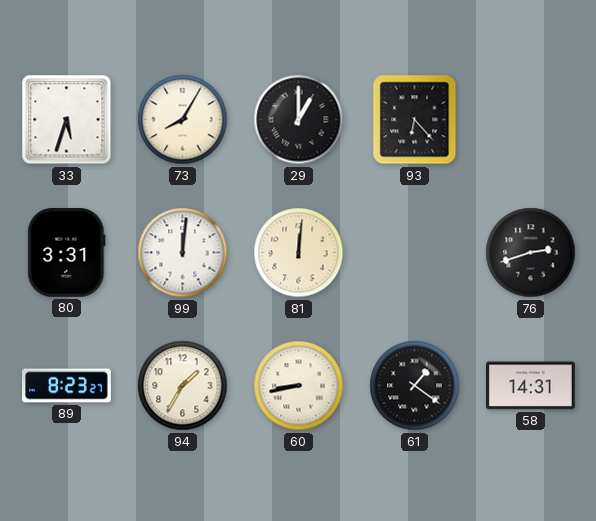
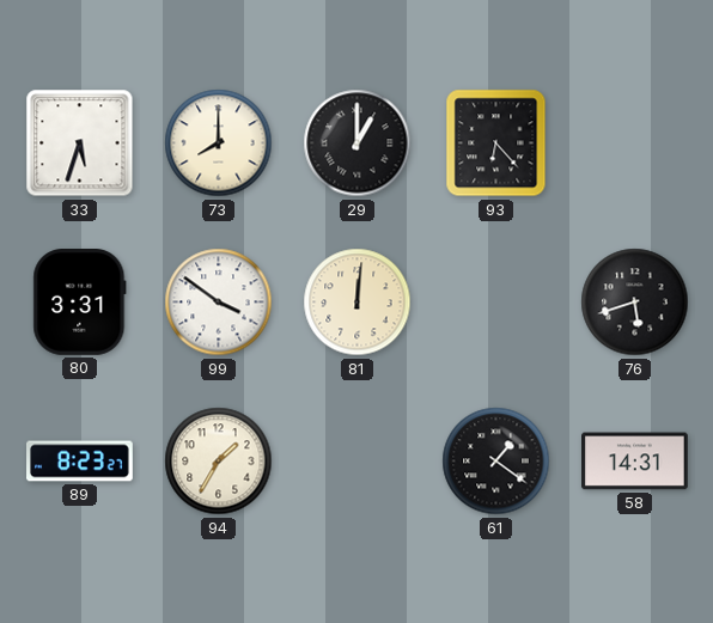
73: 8:05 -> 8:00
99: 12:01 -> 3:51
76: 2:42 -> 5:42
60: 8:43 -> none
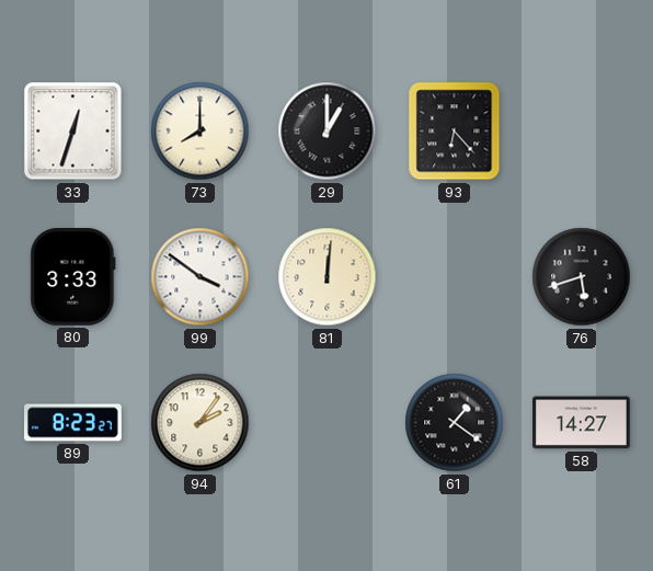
33: 5:33 -> 12:33
80: 3:31 -> 3:33
94: 1:35 -> 2:06
58: 14:31 -> 14:27
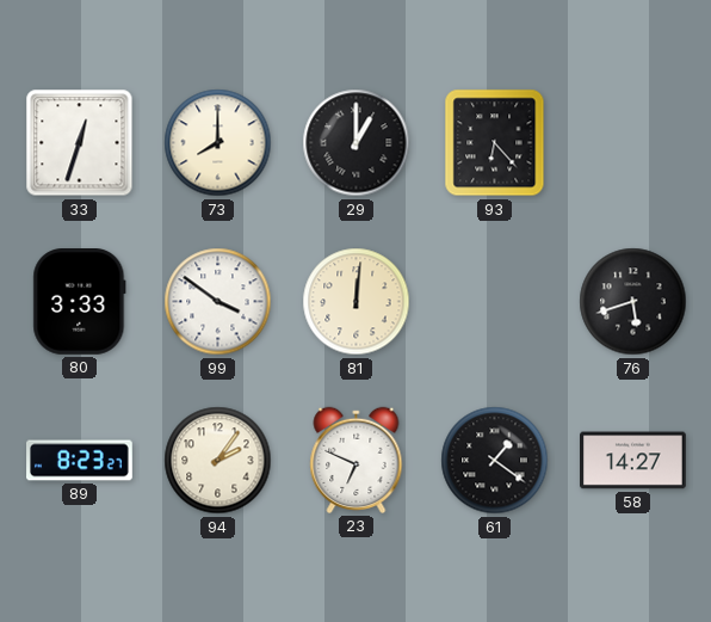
23: none -> 6:49
